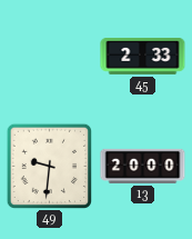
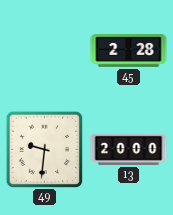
45: 2:33 -> 2:28
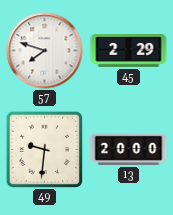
57: none -> 7:48
45: 2:28 -> 2:29
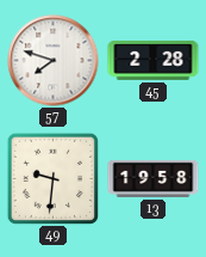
45: 2:29 -> 2:28
13: 20:00 -> 19:58
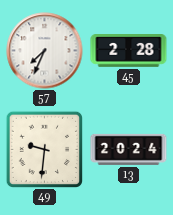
57: 7:48 -> 7:34
13: 19:58 -> 20:24
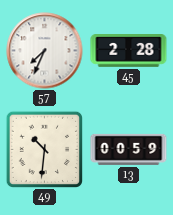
49: 9:31 -> 10:31
13: 20:24 -> 00:59
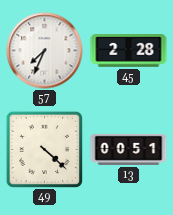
49: 10:31 -> 4:22
13: 00:59 -> 00:51
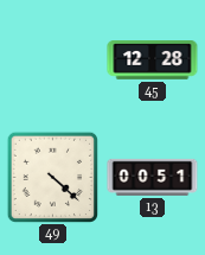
57: 7:34 -> none
45: 2:28 -> 12:28
